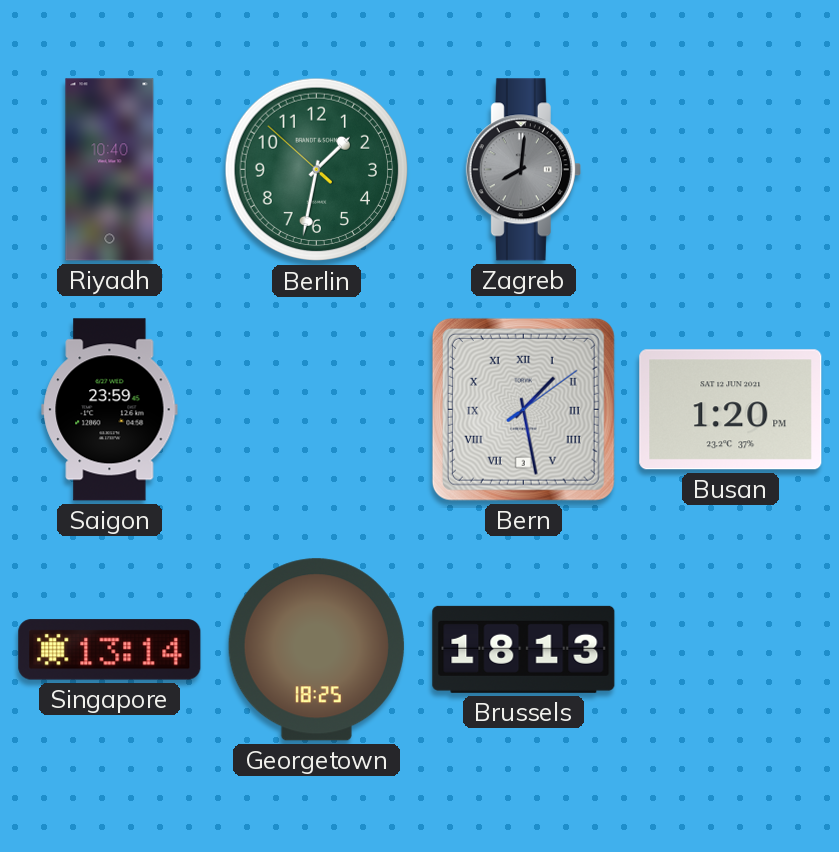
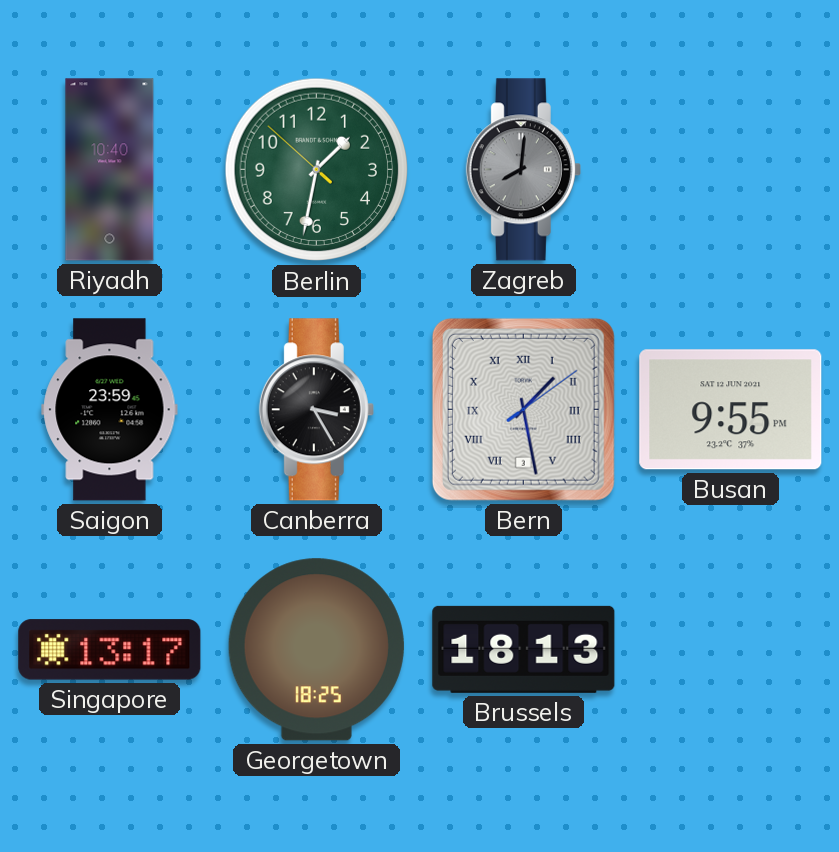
Canberra: none -> 3:25
Busan: 1:20 -> 9:55
Singapore: 13:14 -> 13:17
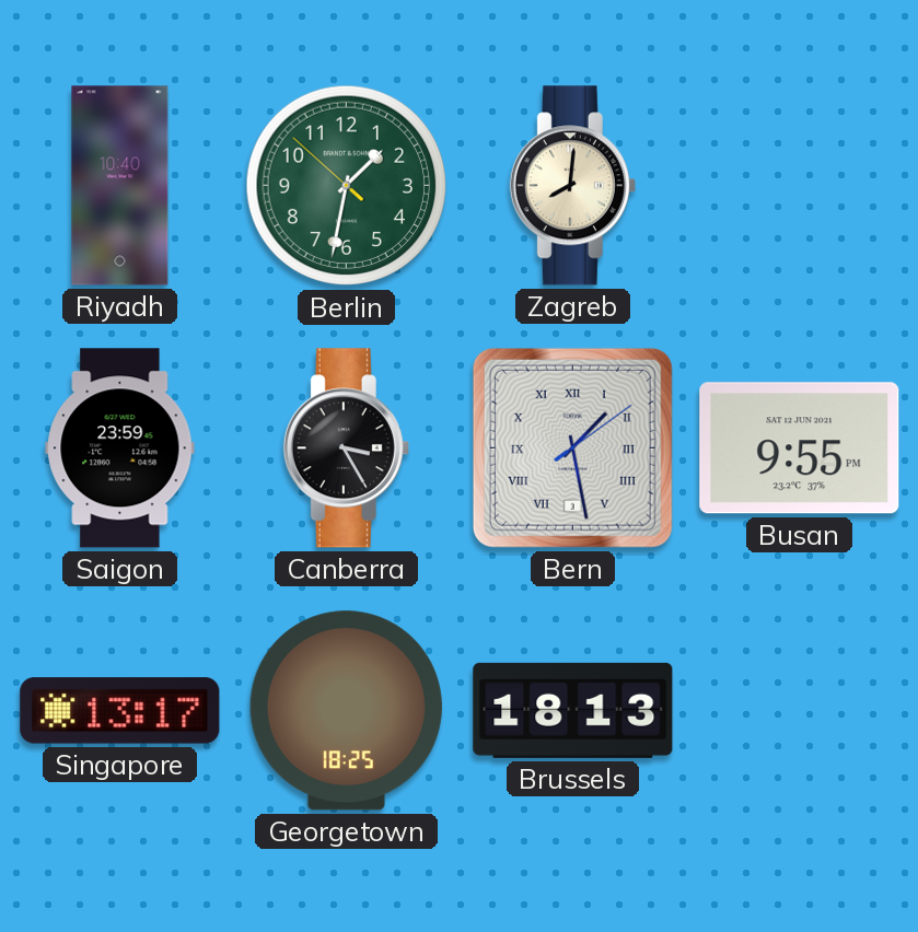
Zagreb dial: grey -> cream
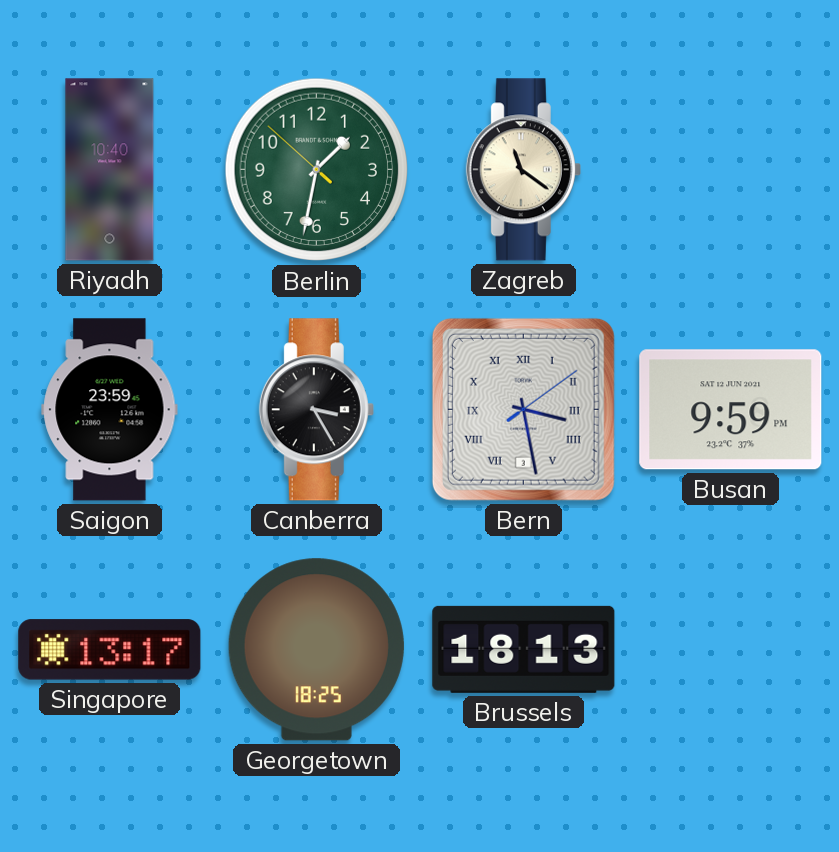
Zagreb: 8:01 -> 11:21
Bern: 1:28 -> 3:28
Busan: 9:55 -> 9:59
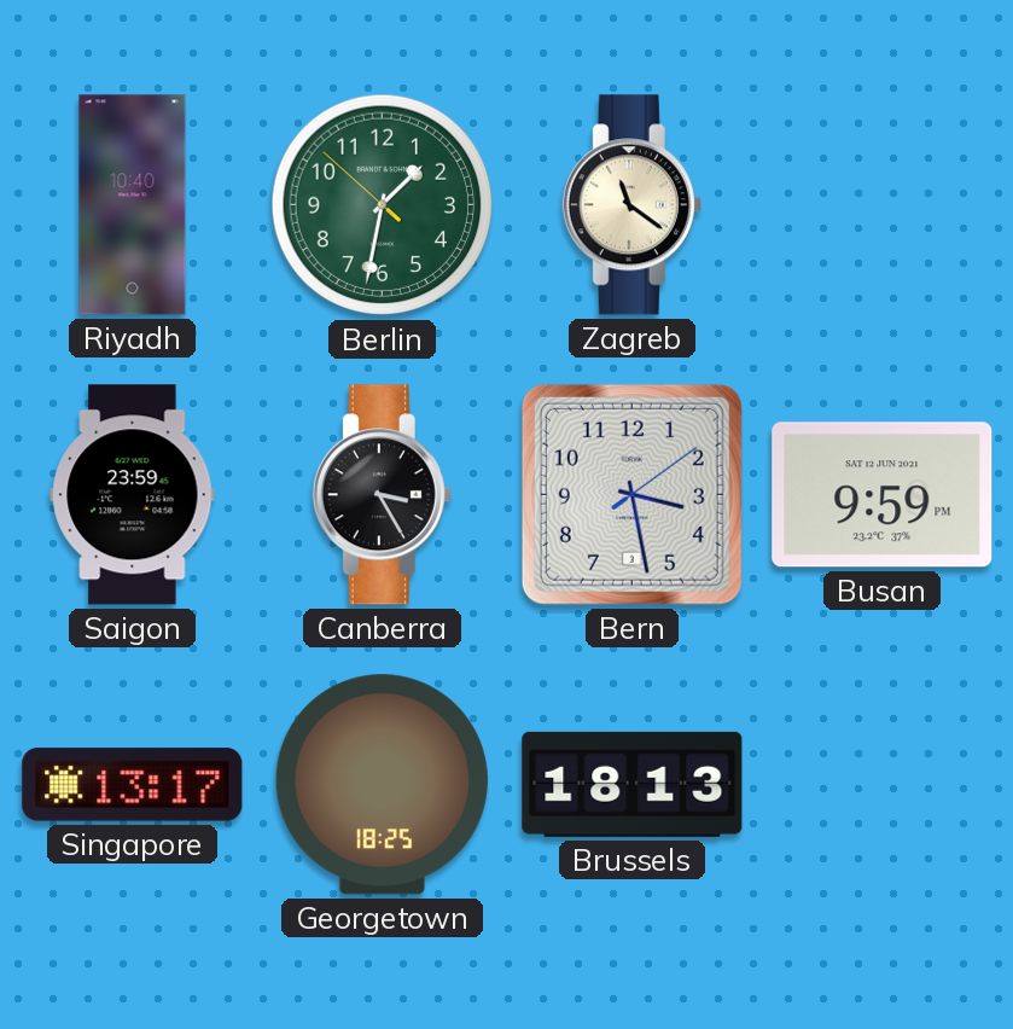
Bern numerals: Roman -> Arabic
